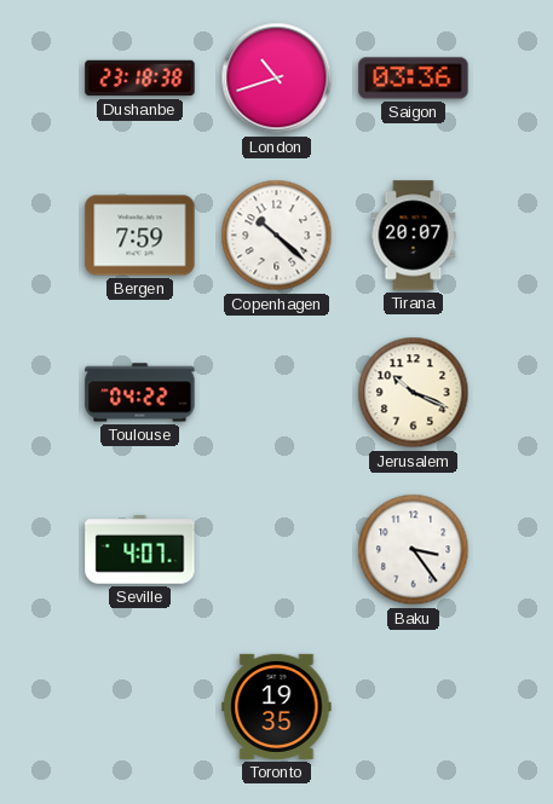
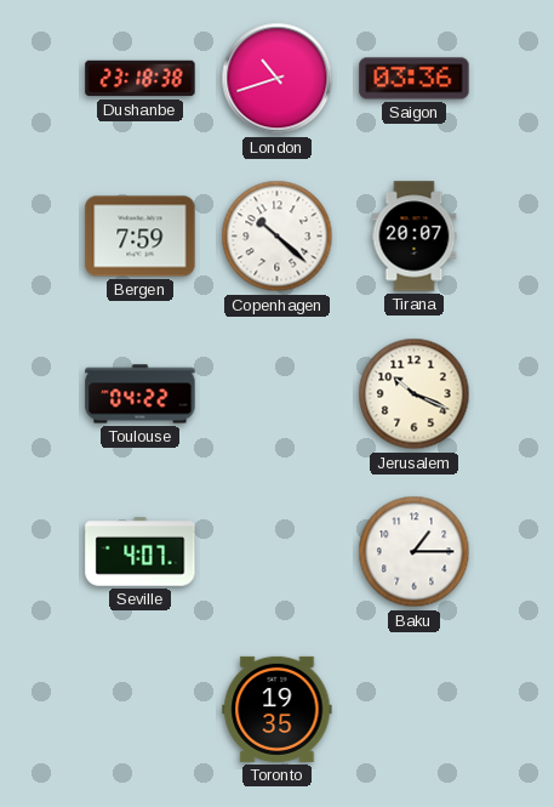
Baku: 3:24 -> 1:15
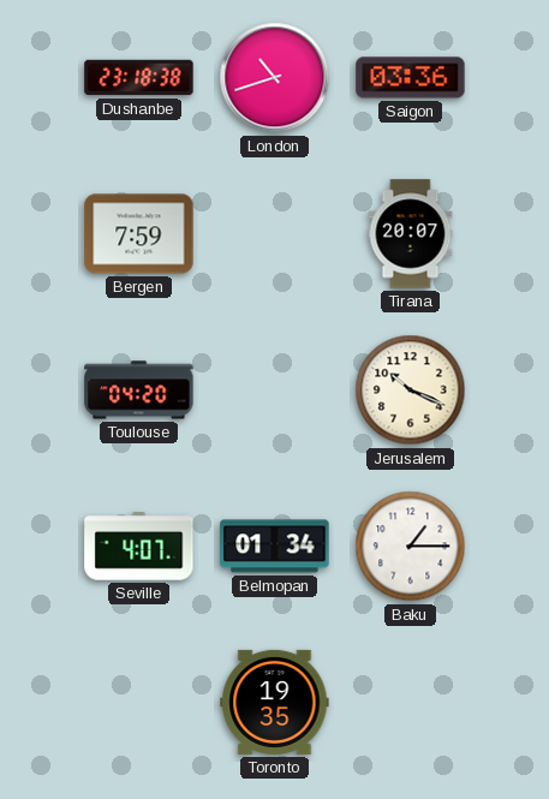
Copenhagen: 10:22 -> none
Toulouse: 04:22 -> 04:20
Belmopan: none -> 01:34
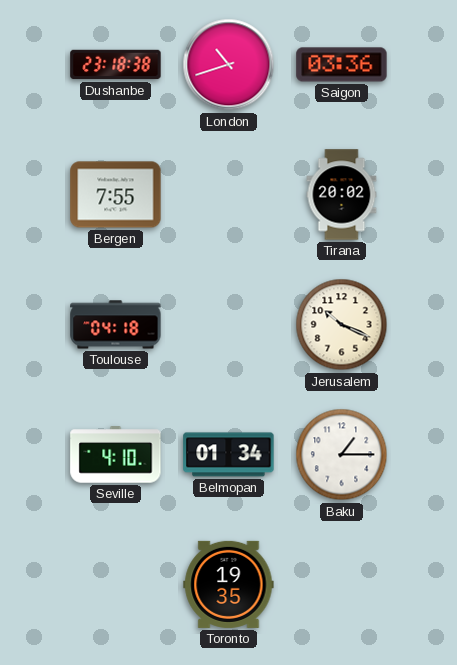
Bergen: 7:59 -> 7:55
Tirana: 20:07 -> 20:02
Toulouse: 04:20 -> 04:18
Seville: 4:07 -> 4:10
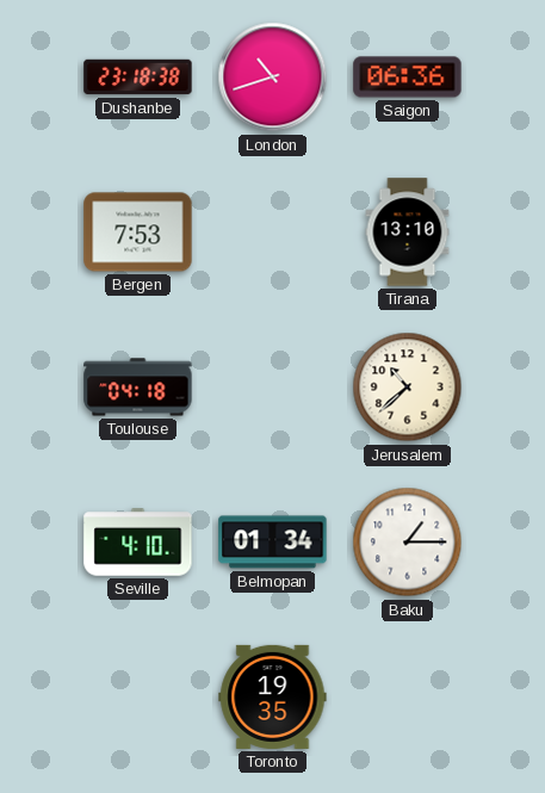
Saigon: 03:36 -> 06:36
Bergen: 7:55 -> 7:53
Tirana: 20:02 -> 13:10
Jerusalem: 10:19 -> 10:38
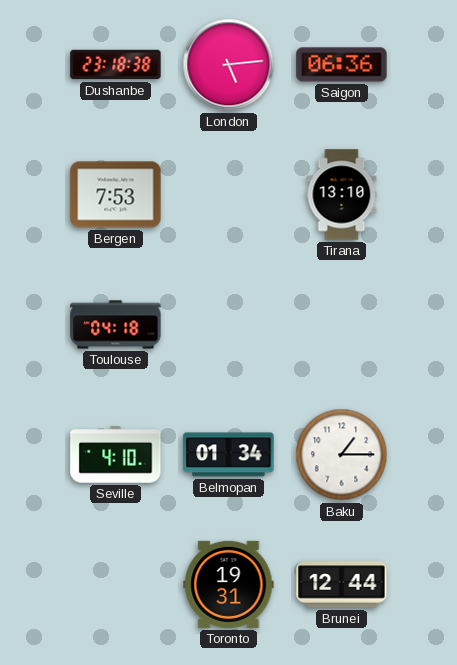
London: 10:42 -> 5:14
Jerusalem: 10:38 -> none
Toronto: 19:35 -> 19:31
Brunei: none -> 12:44
